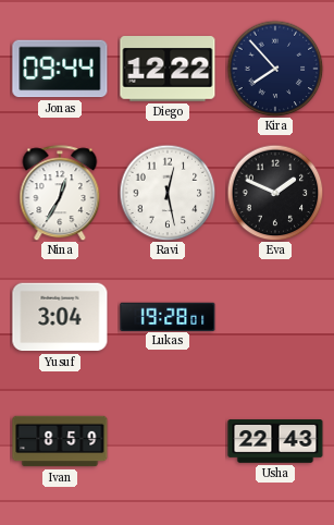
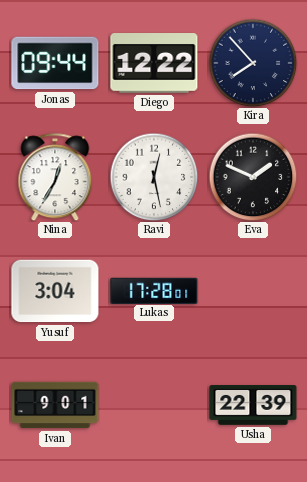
Lukas: 19:28 -> 17:28
Ivan: 8:59 -> 9:01
Usha: 22:43 -> 22:39
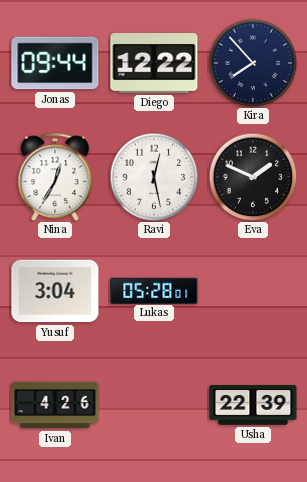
Lukas: 17:28 -> 05:28
Ivan: 9:01 -> 4:26
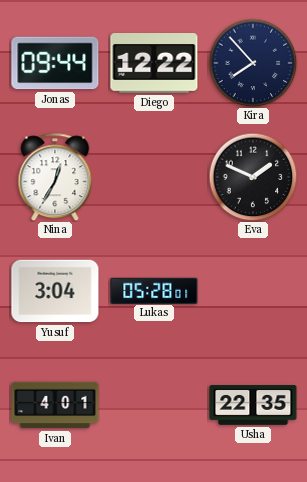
Ravi: 12:28 -> none
Ivan: 4:26 -> 4:01
Usha: 22:39 -> 22:35
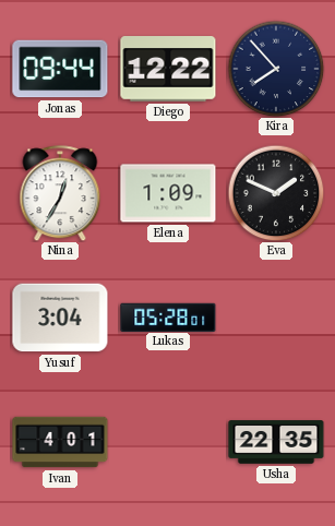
Elena: none -> 1:09
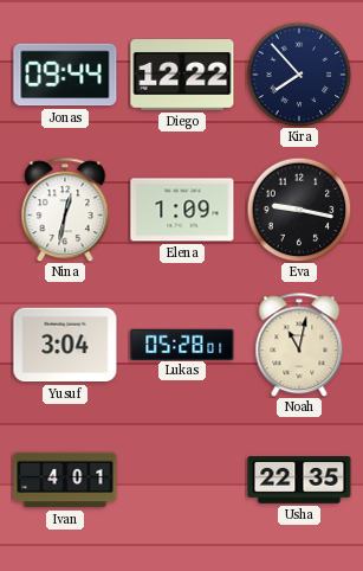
Nina: 12:35 -> 12:32
Eva: 1:49 -> 9:17
Noah: none -> 11:02
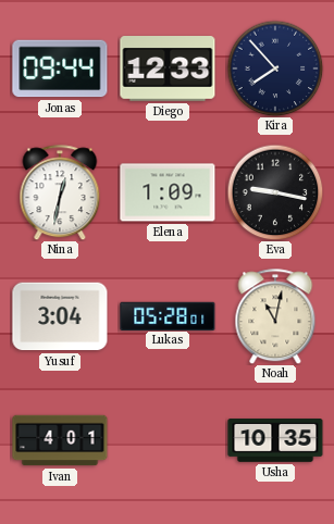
Diego: 12:22 -> 12:33
Usha: 22:35 -> 10:35
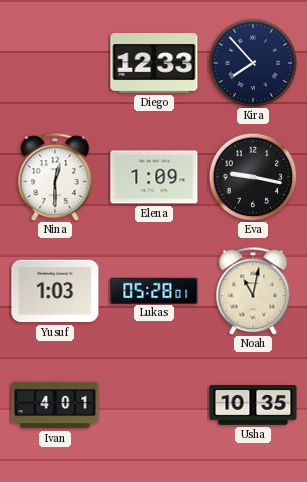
Jonas: 09:44 -> none
Nina: 12:32 -> 12:30
Yusuf: 3:04 -> 1:03
